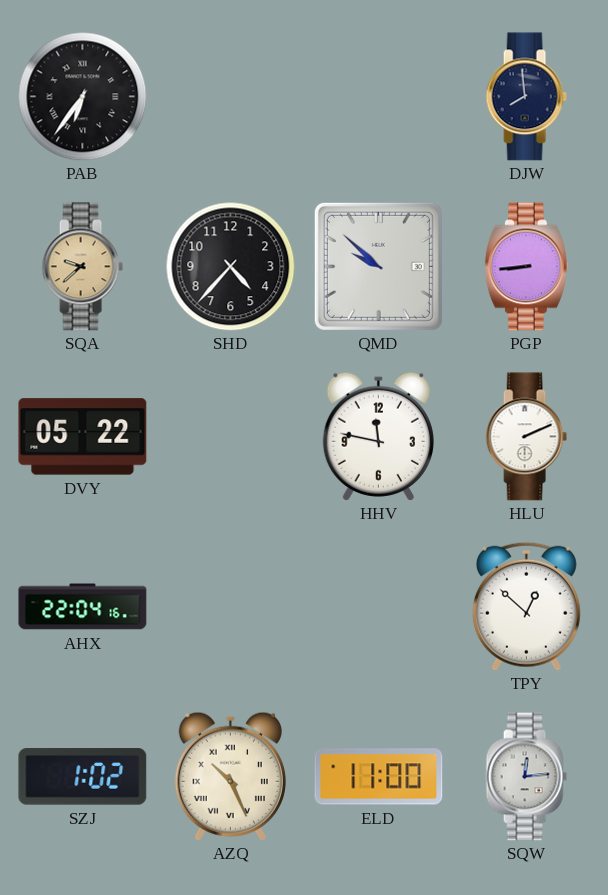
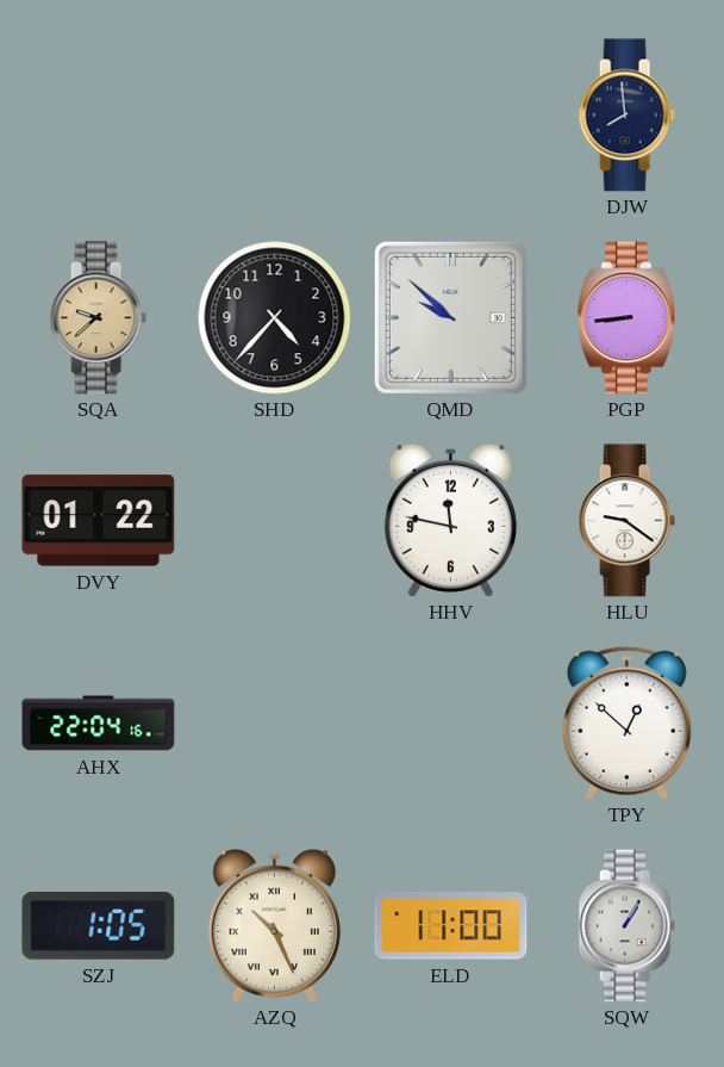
PAB: 6:36 -> none
DVY: 05:22 -> 01:22
HLU: 2:11 -> 9:21
SZJ: 1:02 -> 1:05
SQW: 12:14 -> 1:05
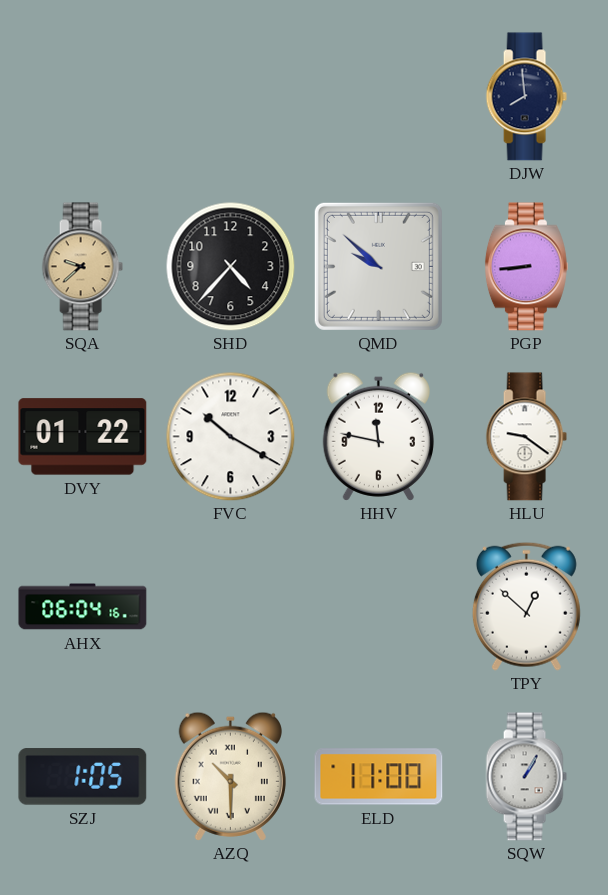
FVC: none -> 10:20
AHX: 22:04 -> 06:04
AZQ: 10:26 -> 10:30
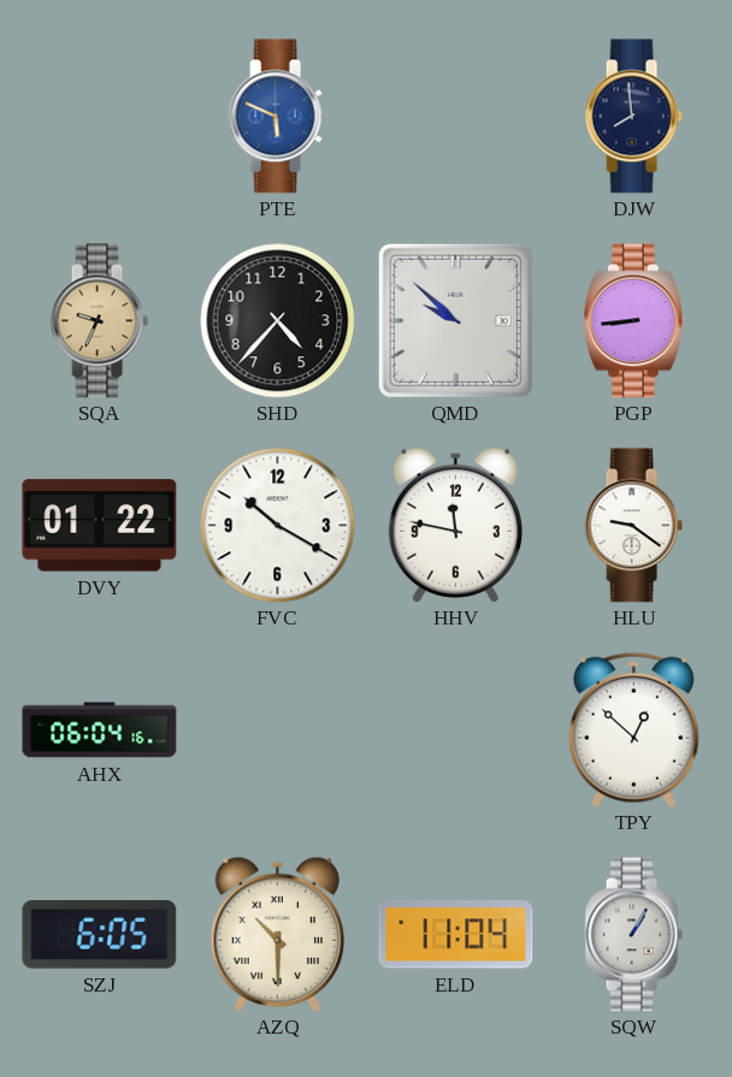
PTE: none -> 5:49
SQA: 9:38 -> 9:34
SZJ: 1:05 -> 6:05
ELD: 11:00 -> 11:04
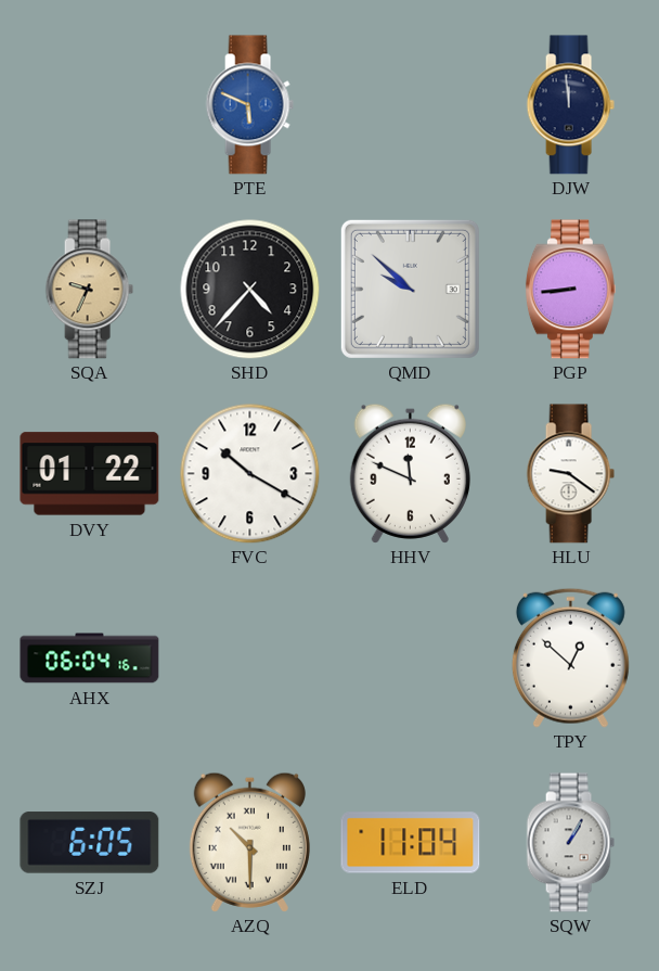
DJW: 7:59 -> 11:59
HHV: 11:47 -> 11:49
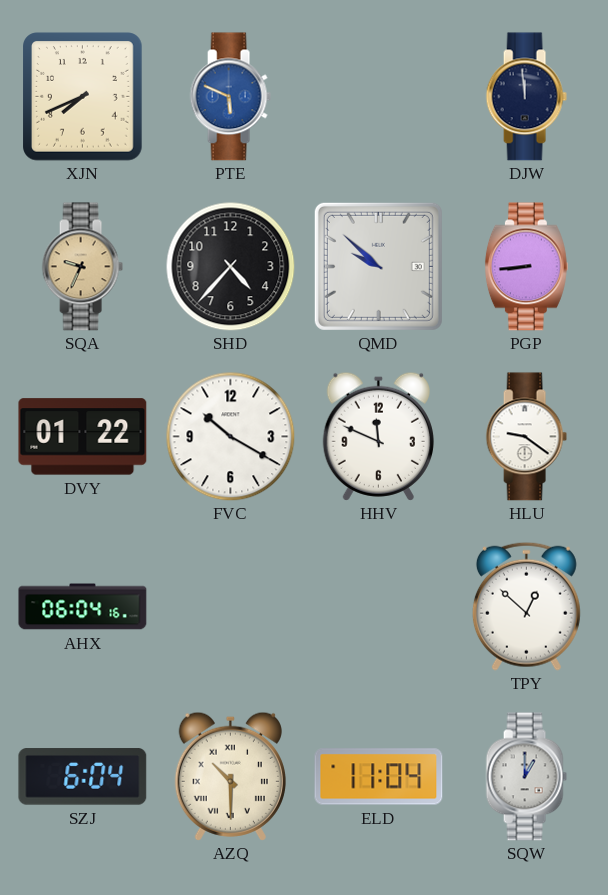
XJN: none -> 7:41
SZJ: 6:05 -> 6:04
SQW: 1:05 -> 1:00
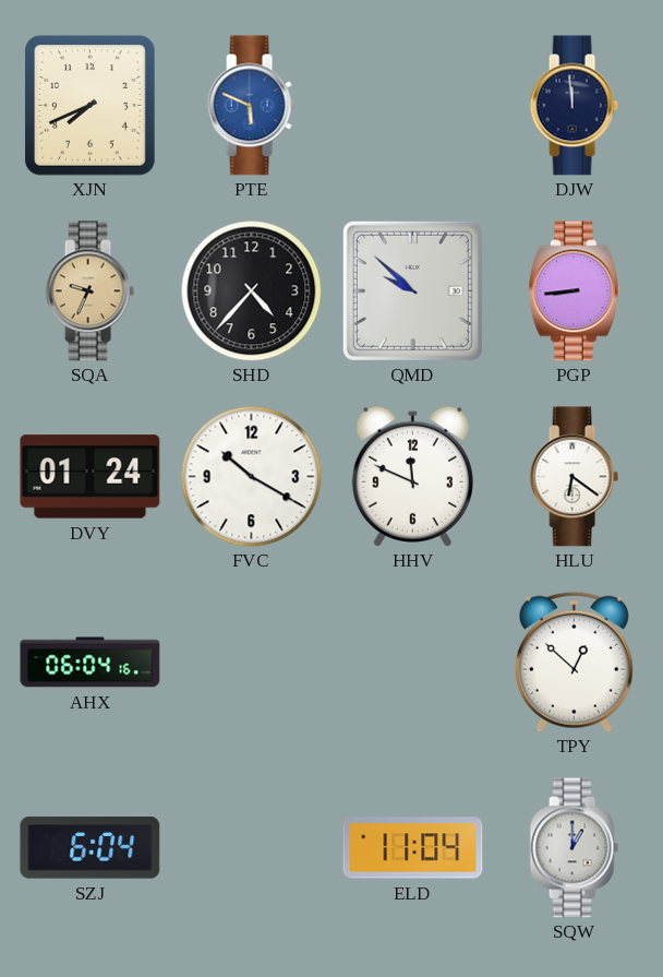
DVY: 01:22 -> 01:24
HLU: 9:21 -> 6:21
AZQ: 10:30 -> none
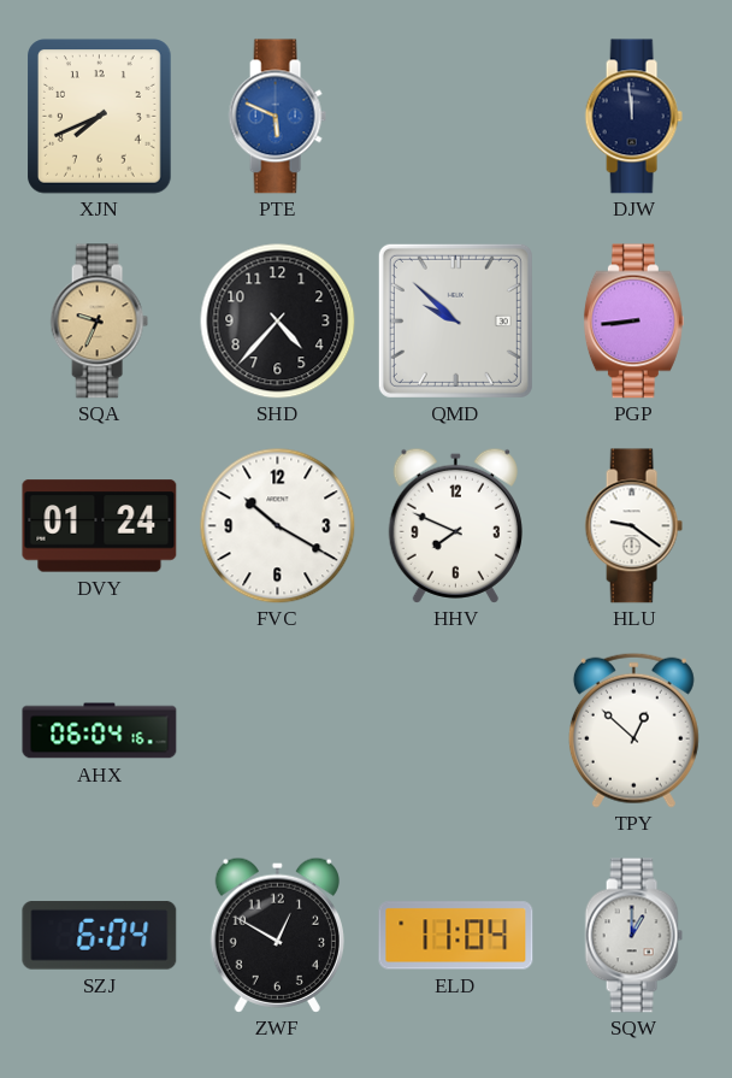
HHV: 11:49 -> 7:49
HLU: 6:21 -> 9:21
ZWF: none -> 12:50
